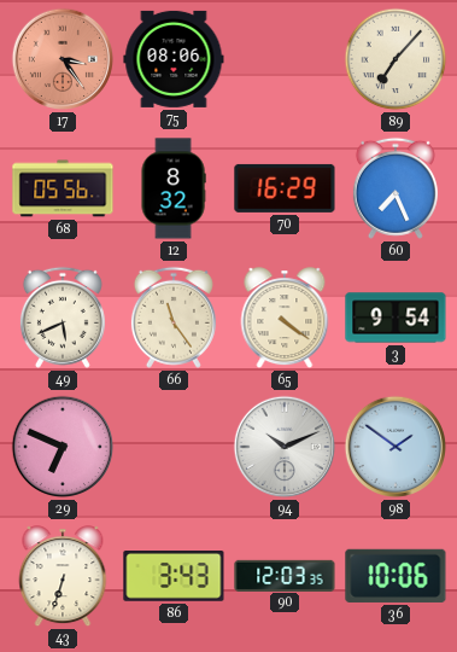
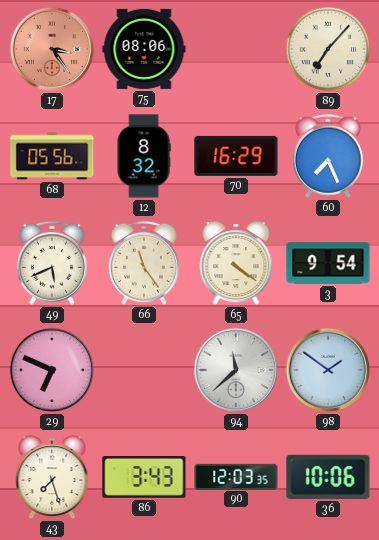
94: 10:11 -> 11:38
43: 6:33 -> 7:27
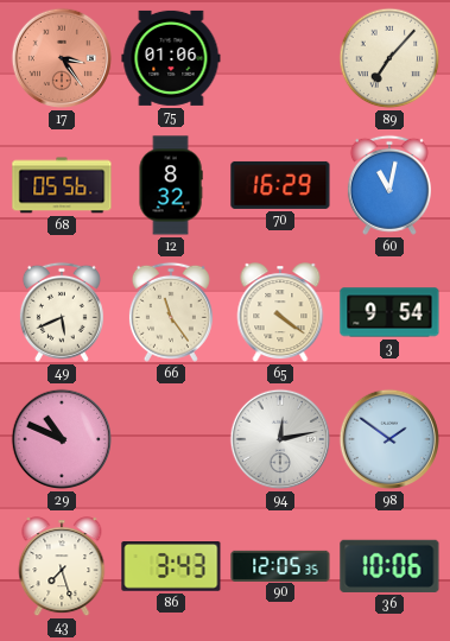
75: 08:06 -> 01:06
60: 7:26 -> 11:02
29: 6:49 -> 10:49
94: 11:38 -> 12:13
90: 12:03 -> 12:05
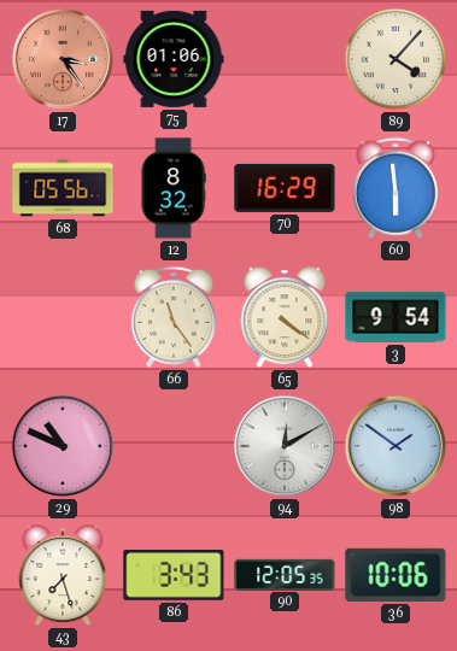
89: 7:07 -> 4:07
60: 11:02 -> 5:59
49: 5:41 -> none
94: 12:13 -> 12:10
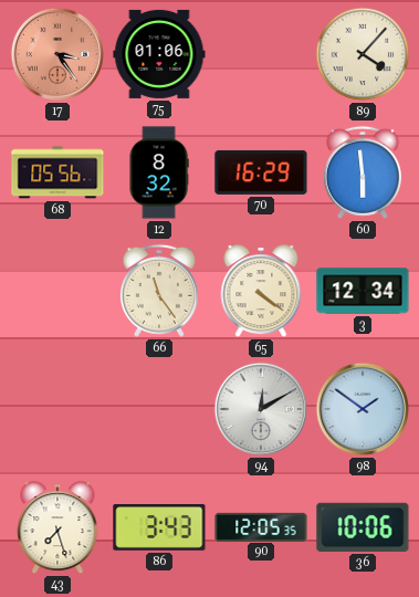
3: 9:54 -> 12:34
29: 10:49 -> none
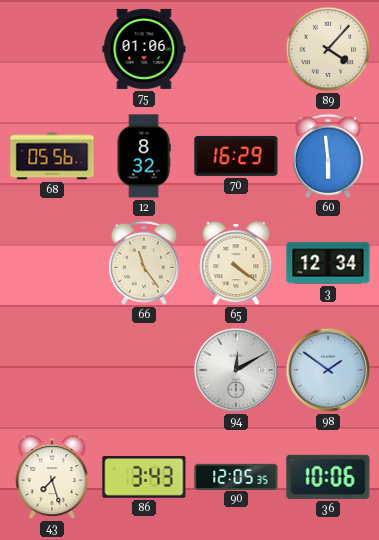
17: 3:24 -> none
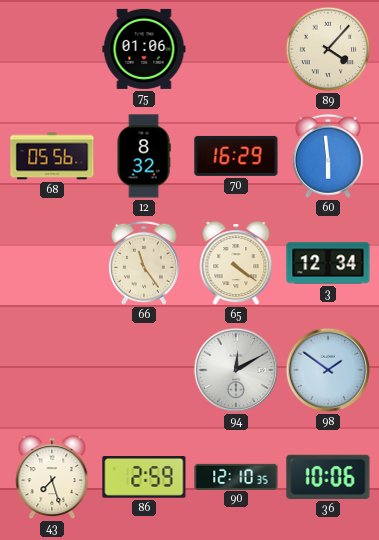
86: 3:43 -> 2:59
90: 12:05 -> 12:10
